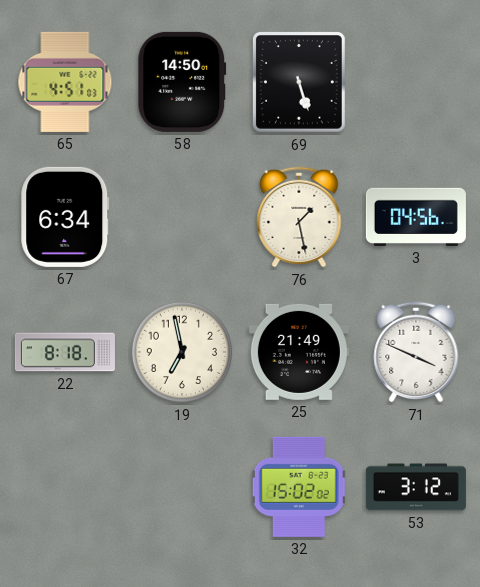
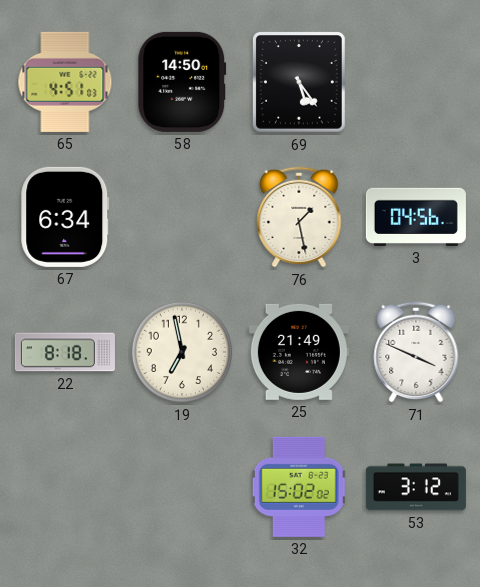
69: 5:27 -> 5:24
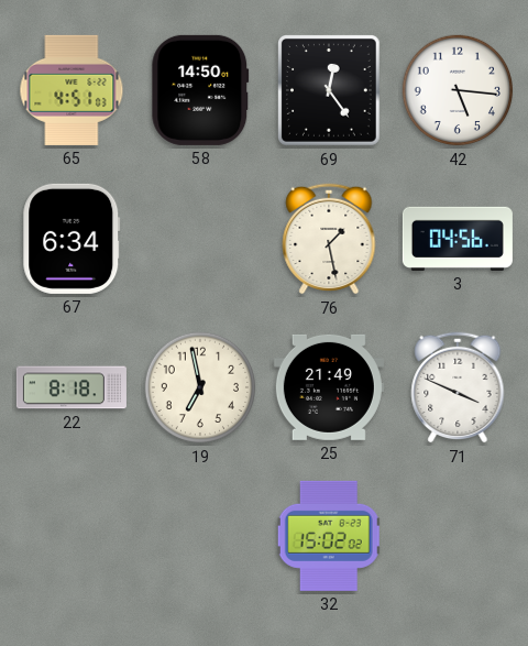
69: 5:24 -> 12:24
42: none -> 5:16
53: 3:12 -> none
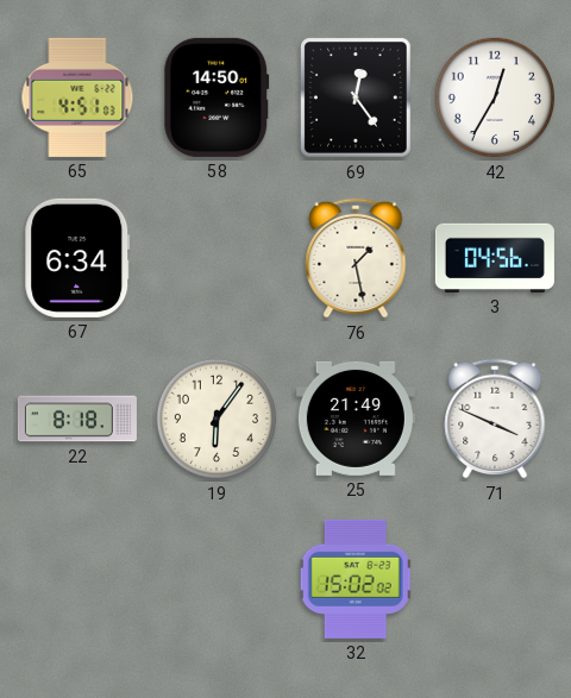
42: 5:16 -> 12:35
19: 6:58 -> 6:06
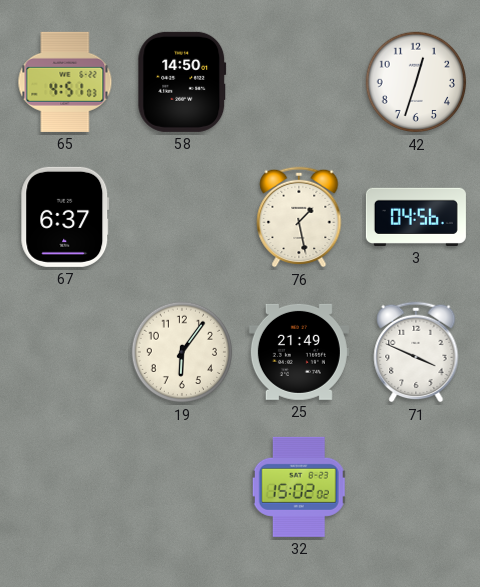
69: 12:24 -> none
42: 12:35 -> 12:33
67: 6:34 -> 6:37
22: 8:18 -> none
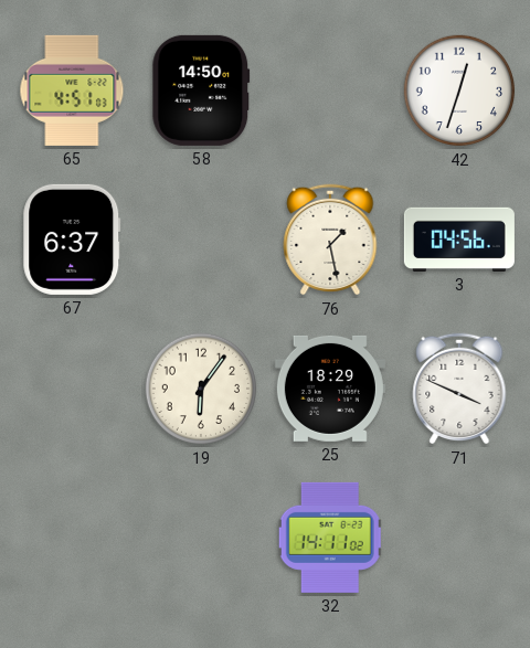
25: 21:49 -> 18:29
32: 15:02 -> 14:11
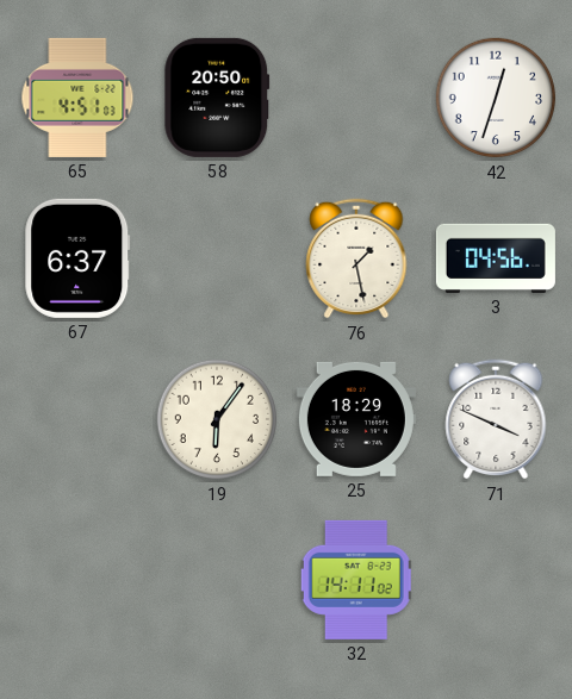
58: 14:50 -> 20:50
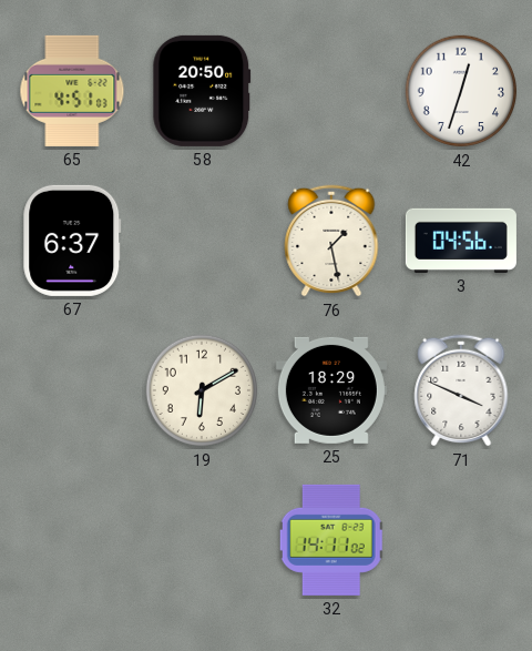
19: 6:06 -> 6:10
